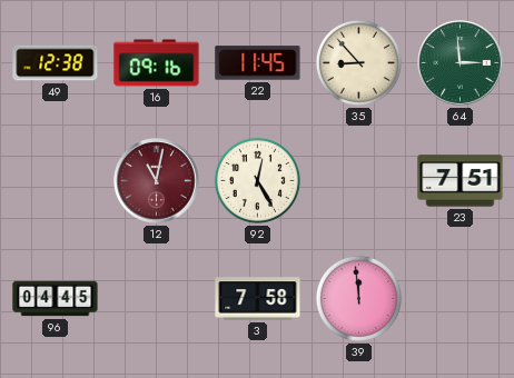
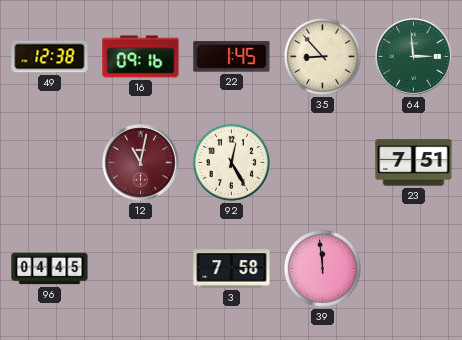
22: 11:45 -> 1:45
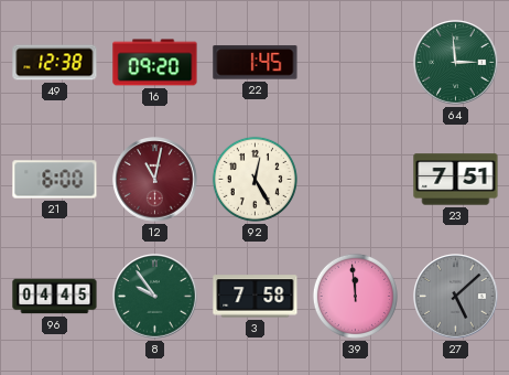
16: 09:16 -> 09:20
35: 8:53 -> none
21: none -> 6:00
8: none -> 9:54
27: none -> 5:08
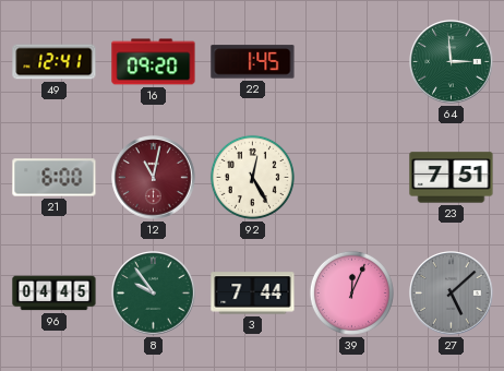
49: 12:38 -> 12:41
3: 7:58 -> 7:44
39: 11:59 -> 12:04
